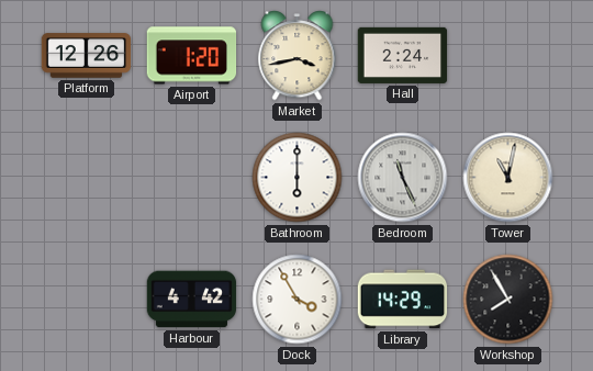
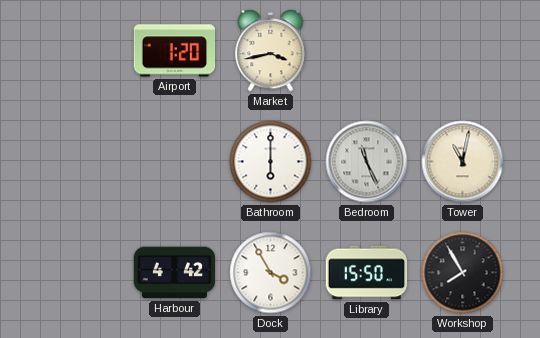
Platform: 12:26 -> none
Hall: 2:24 -> none
Library: 14:29 -> 15:50
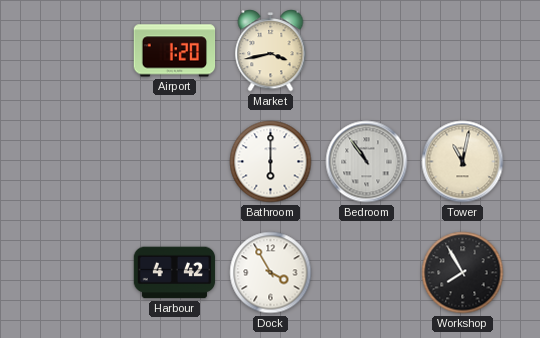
Bedroom: 11:26 -> 10:54
Library: 15:50 -> none
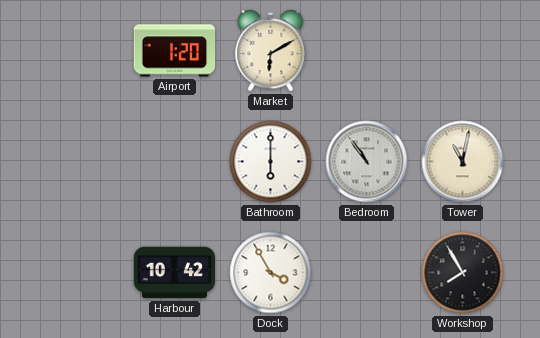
Market: 3:43 -> 6:10
Harbour: 4:42 -> 10:42
